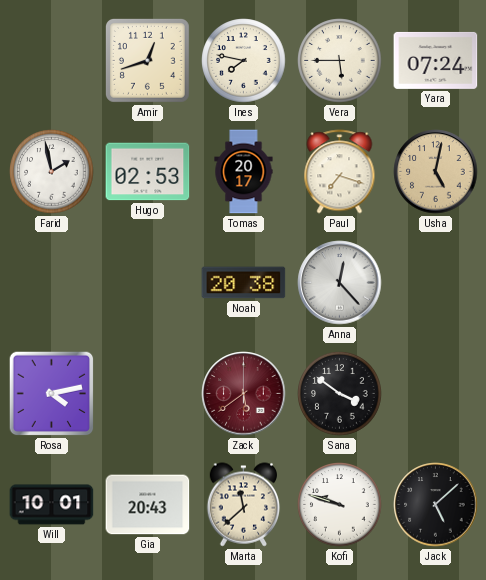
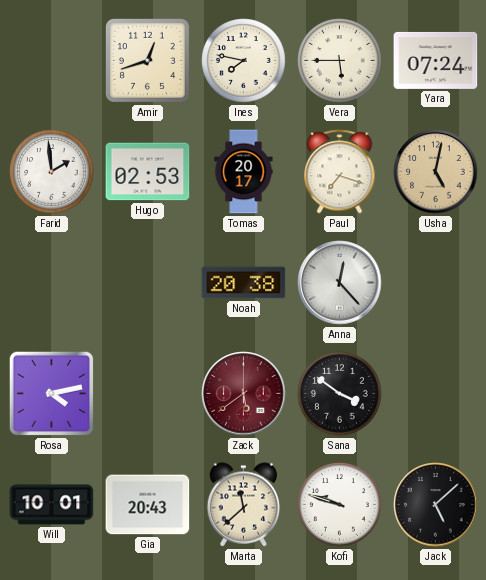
Farid: 1:58 -> 1:59
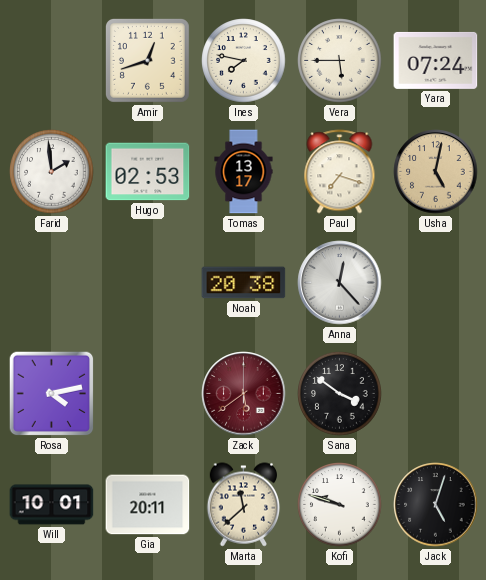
Tomas: 20:17 -> 13:17
Gia: 20:43 -> 20:11
Jack: 5:08 -> 5:03
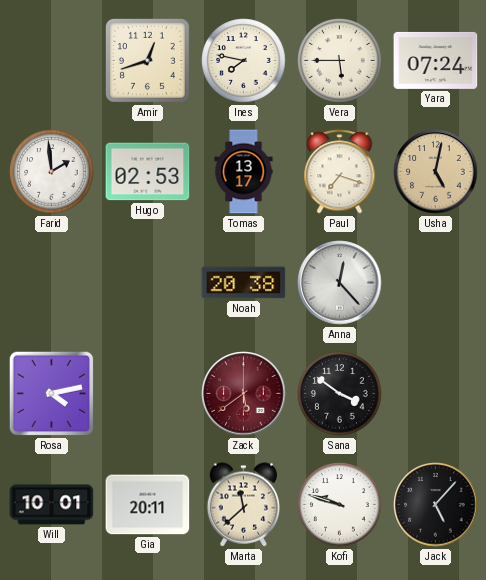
Jack: 5:03 -> 5:07
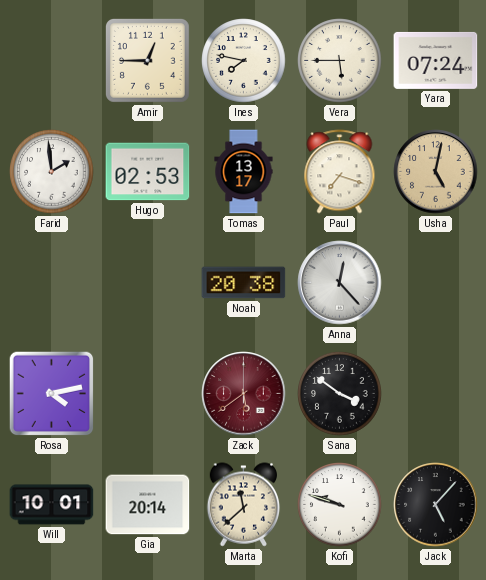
Amir: 12:42 -> 12:45
Gia: 20:11 -> 20:14
